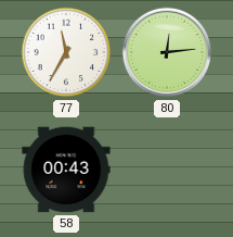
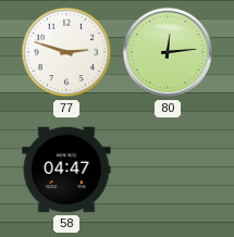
77: 11:35 -> 2:48
58: 00:43 -> 04:47
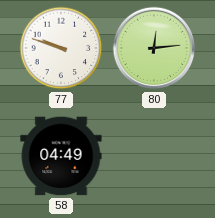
77: 2:48 -> 9:48
58: 04:47 -> 04:49
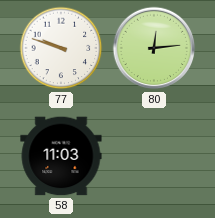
58: 04:49 -> 11:03
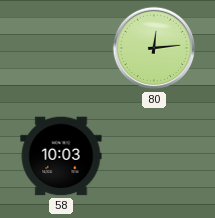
77: 9:48 -> none
58: 11:03 -> 10:03
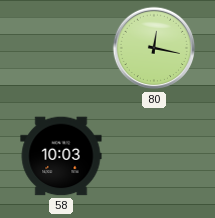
80: 12:14 -> 12:17
